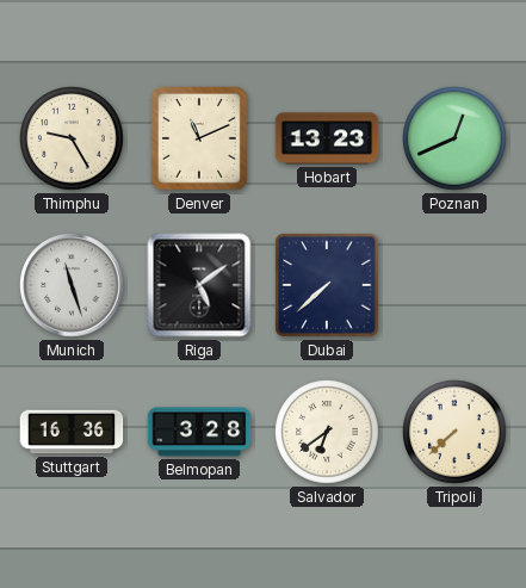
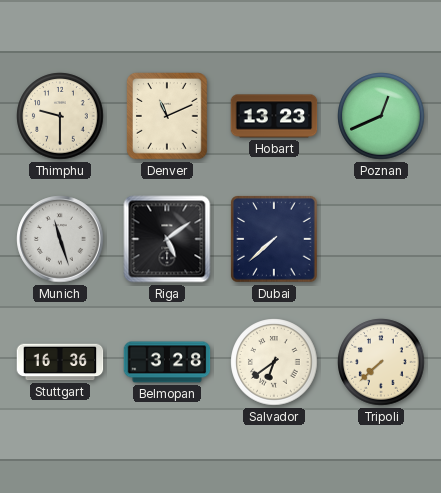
Thimphu: 9:25 -> 9:30
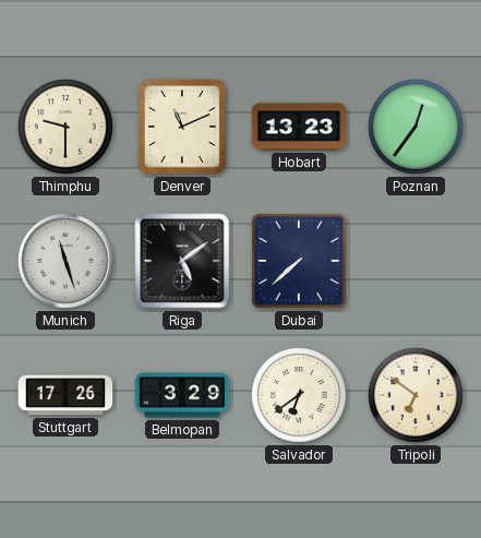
Poznan: 12:41 -> 12:36
Stuttgart: 16:36 -> 17:26
Belmopan: 3:28 -> 3:29
Tripoli: 7:38 -> 6:51
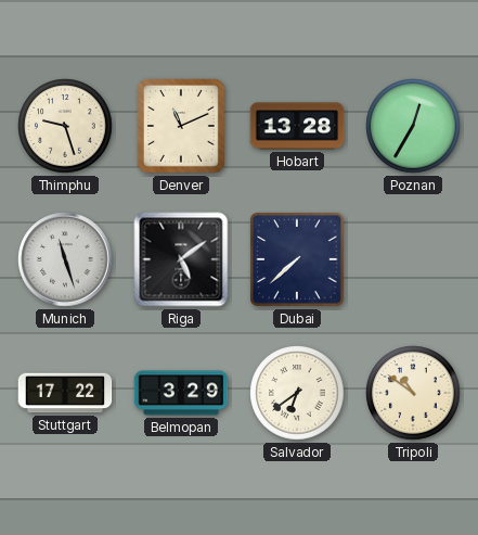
Thimphu: 9:30 -> 9:27
Hobart: 13:23 -> 13:28
Poznan: 12:36 -> 12:35
Stuttgart: 17:26 -> 17:22
Tripoli: 6:51 -> 10:51
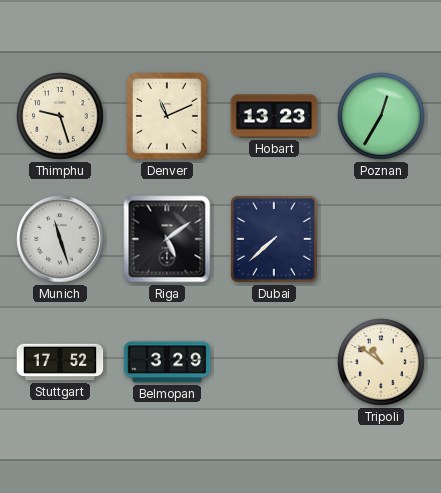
Hobart: 13:28 -> 13:23
Stuttgart: 17:22 -> 17:52
Salvador: 6:39 -> none
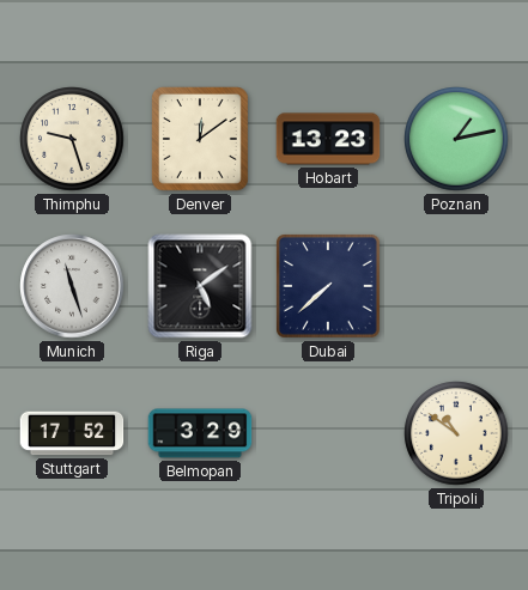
Denver: 11:11 -> 12:09
Poznan: 12:35 -> 1:13
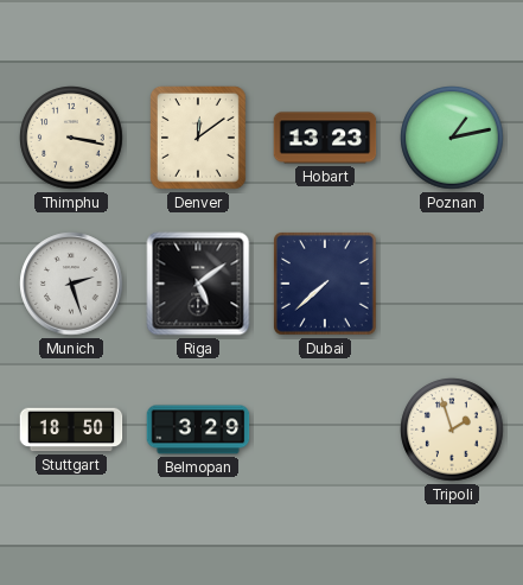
Thimphu: 9:27 -> 3:17
Munich: 11:27 -> 2:27
Stuttgart: 17:52 -> 18:50
Tripoli: 10:51 -> 1:57
